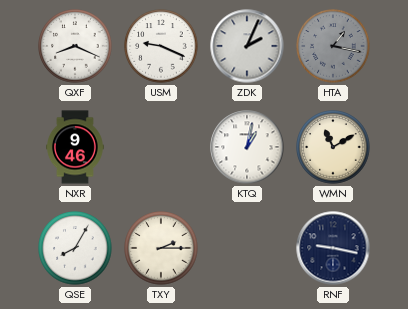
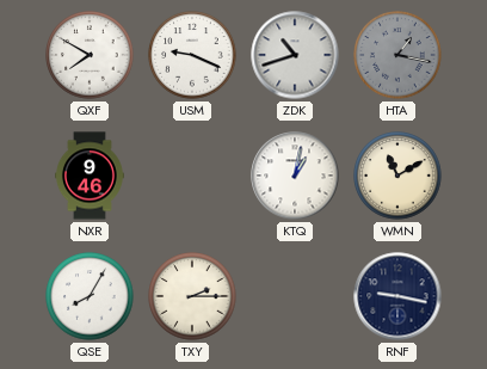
QXF: 8:19 -> 7:50
ZDK: 2:04 -> 10:42
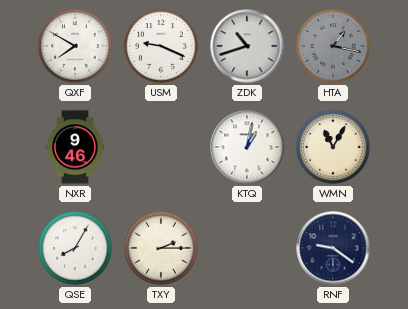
WMN: 11:10 -> 11:05
RNF: 9:17 -> 9:21
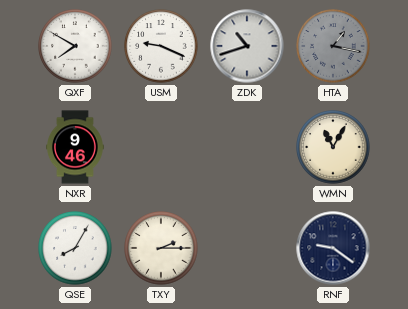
KTQ: 1:02 -> none
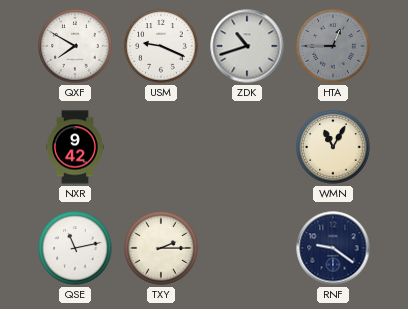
HTA: 1:17 -> 12:45
NXR: 9:46 -> 9:42
QSE: 8:05 -> 11:13
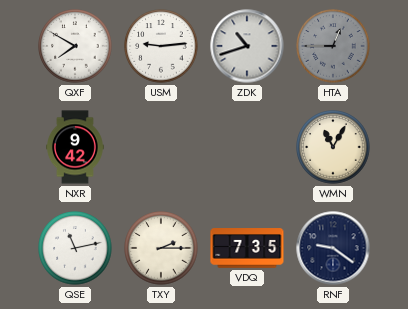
USM: 9:19 -> 9:14
VDQ: none -> 7:35
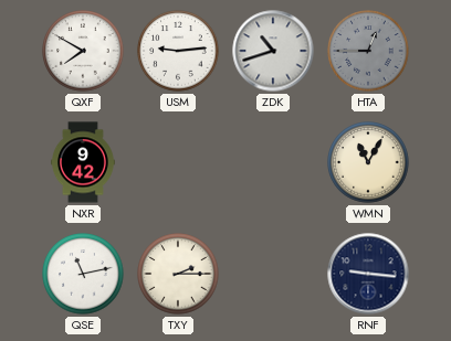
VDQ: 7:35 -> none
RNF: 9:21 -> 9:16
